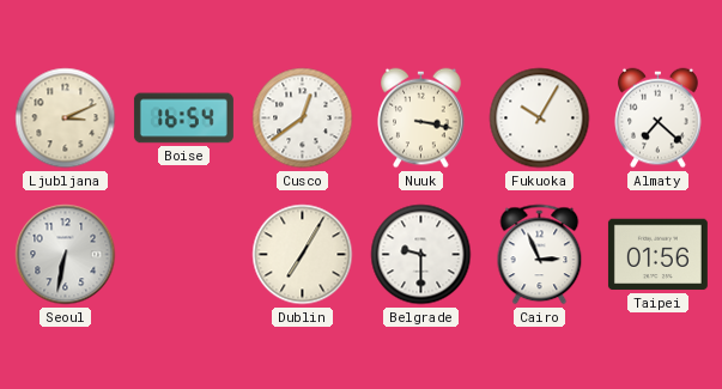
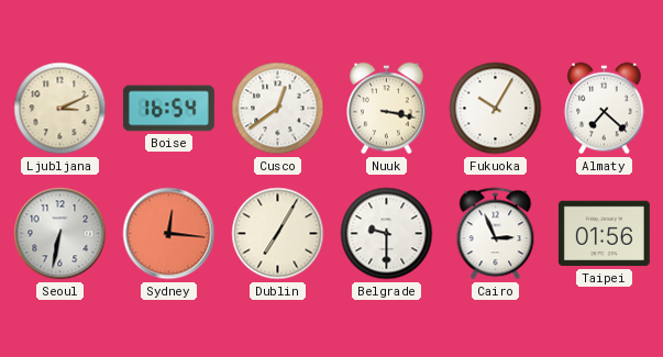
Sydney: none -> 12:16
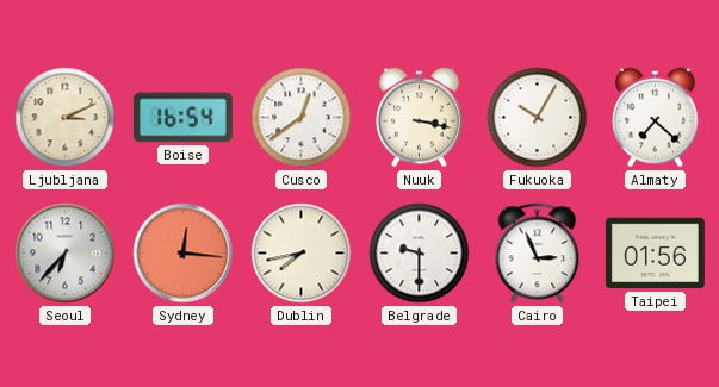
Seoul: 6:32 -> 6:37
Dublin: 7:05 -> 7:43
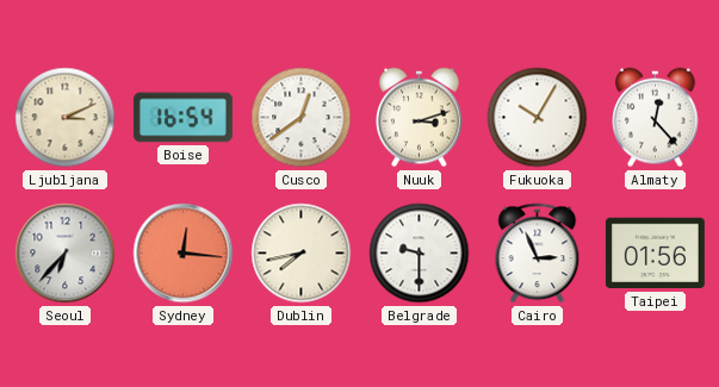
Nuuk: 3:17 -> 3:12
Almaty: 7:22 -> 12:23
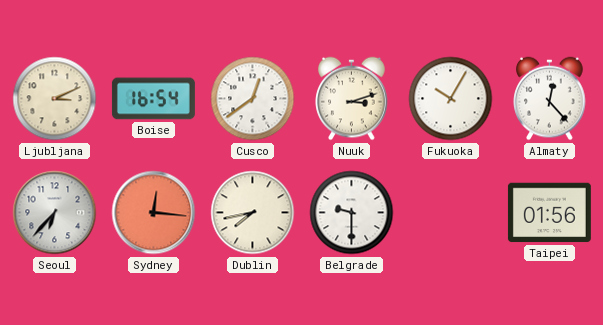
Cairo: 2:56 -> none
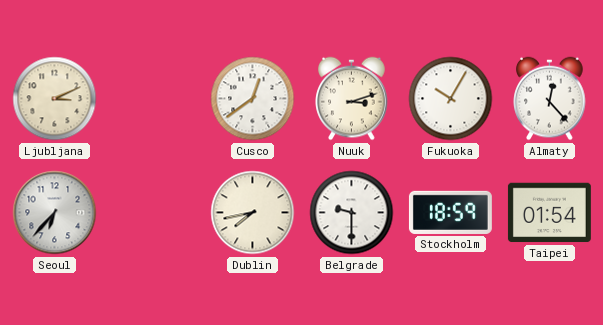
Boise: 16:54 -> none
Sydney: 12:16 -> none
Stockholm: none -> 18:59
Taipei: 01:56 -> 01:54
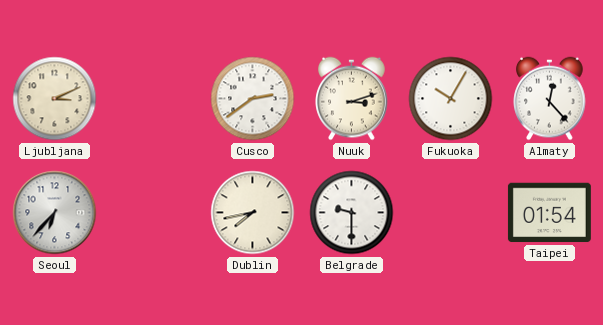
Cusco: 12:39 -> 2:39
Stockholm: 18:59 -> none
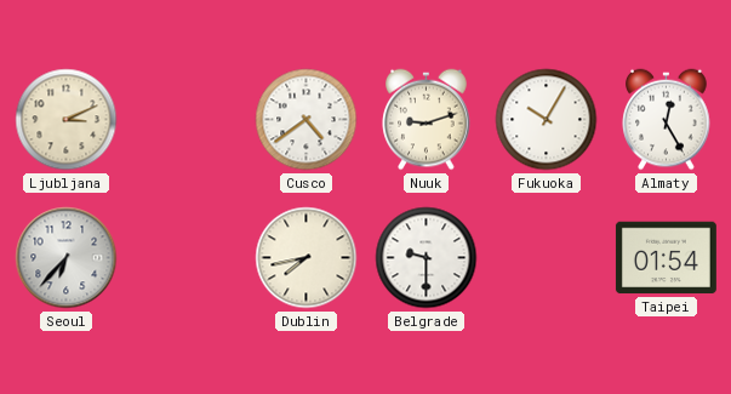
Cusco: 2:39 -> 4:39
Nuuk: 3:12 -> 9:12
Almaty: 12:23 -> 12:25
